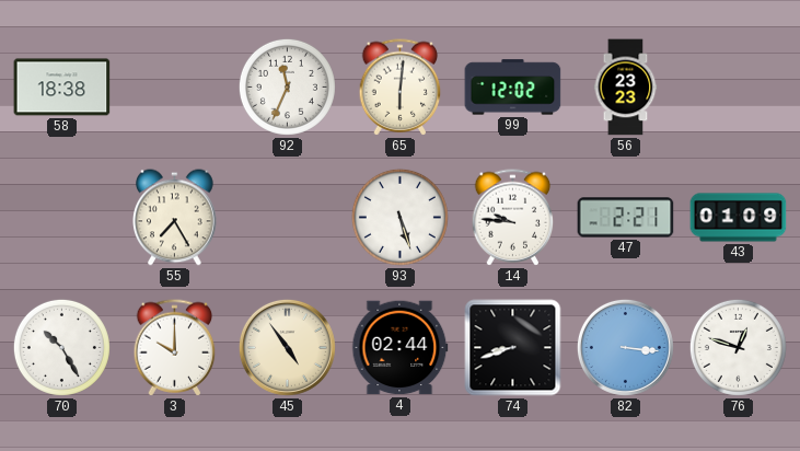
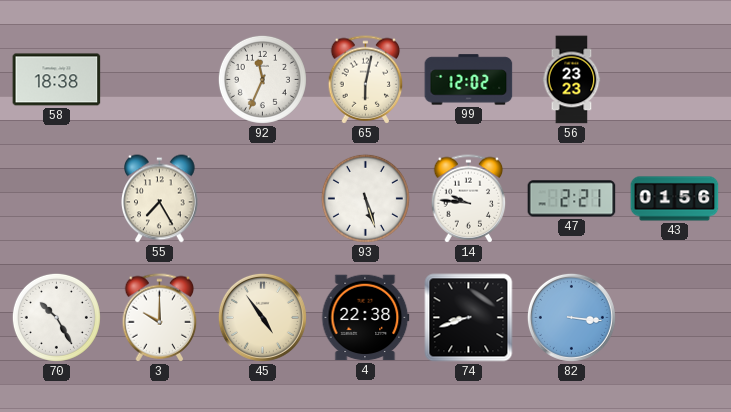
65: 6:01 -> 6:02
43: 01:09 -> 01:56
4: 02:44 -> 22:38
76: 12:48 -> none
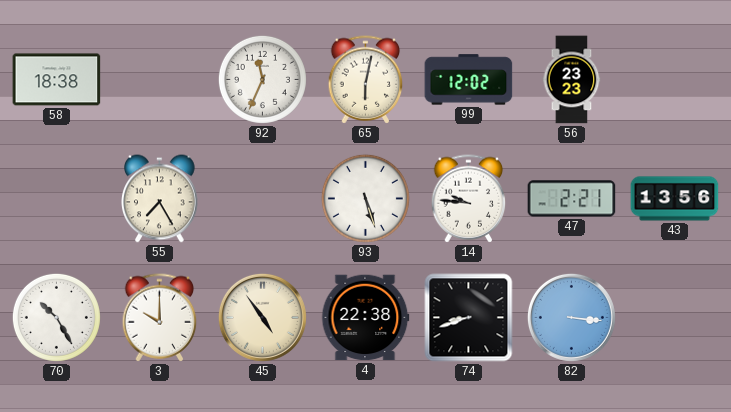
43: 01:56 -> 13:56
